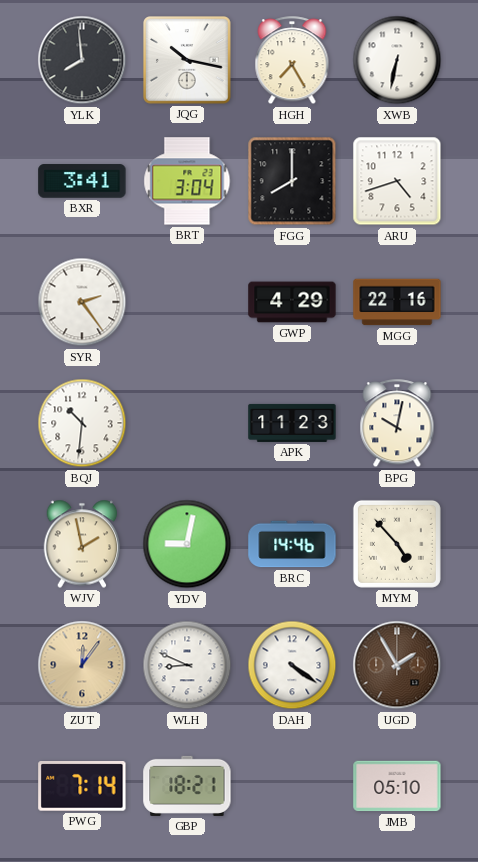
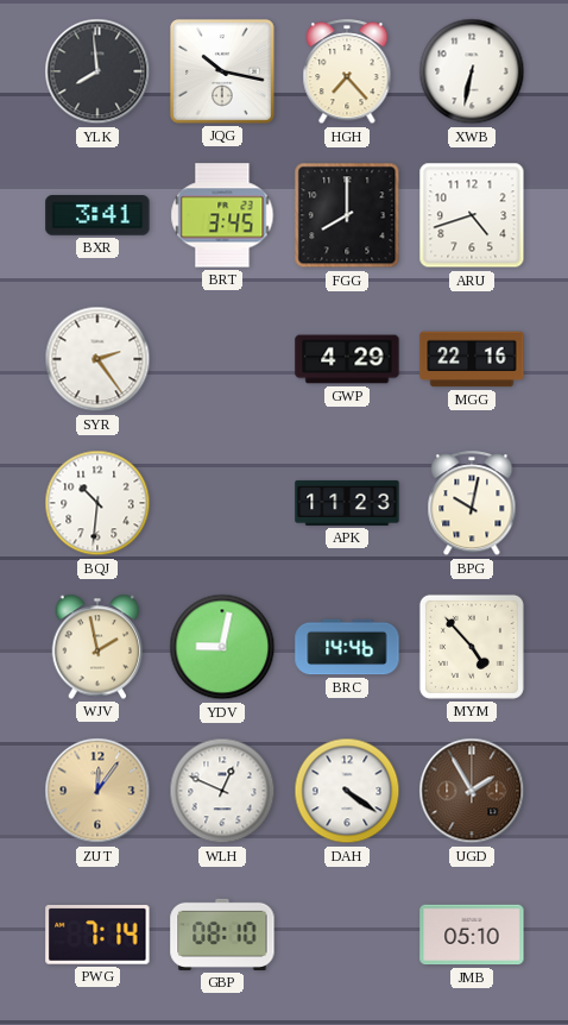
HGH: 7:25 -> 7:23
BRT: 3:04 -> 3:45
WLH: 8:49 -> 12:49
GBP: 18:21 -> 08:10
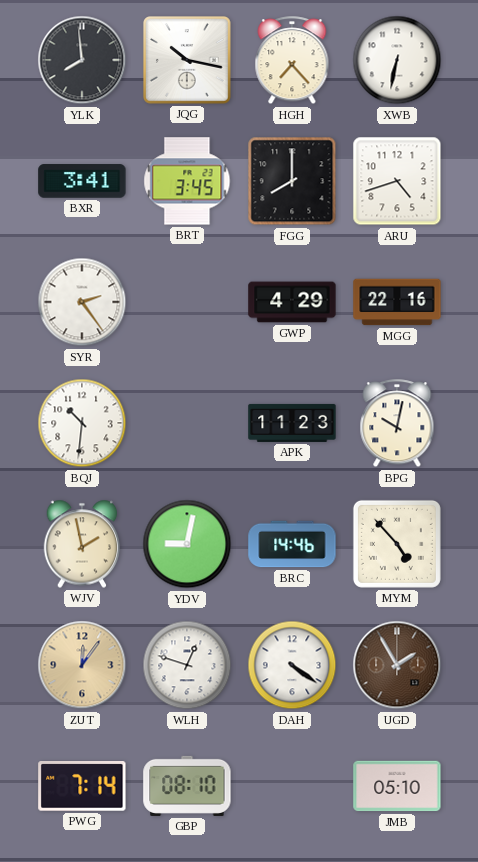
WLH: 12:49 -> 12:48
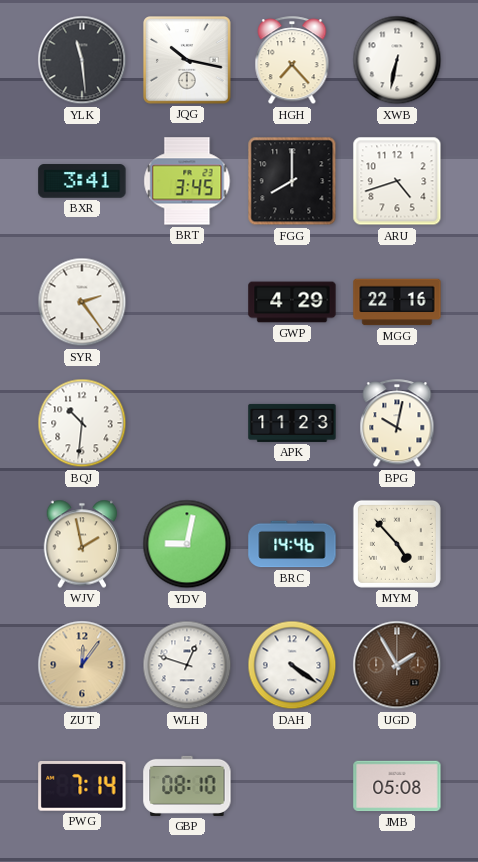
YLK: 7:59 -> 11:29
JMB: 05:10 -> 05:08
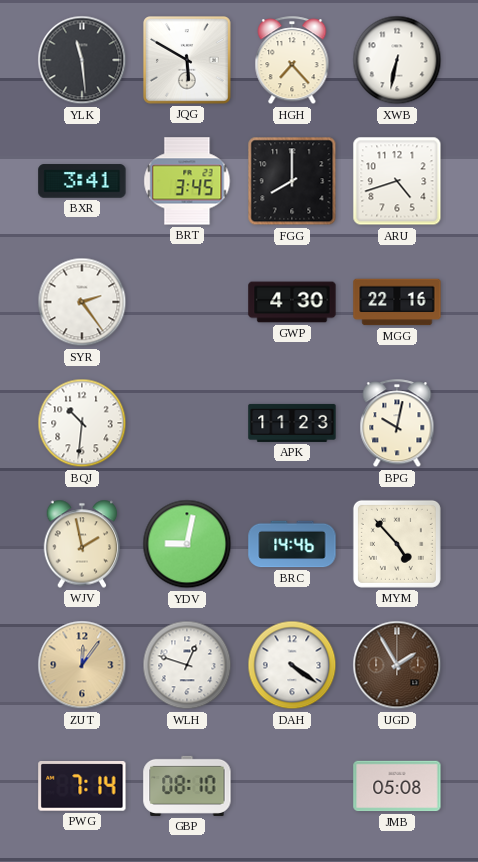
JQG: 10:17 -> 5:50
GWP: 4:29 -> 4:30
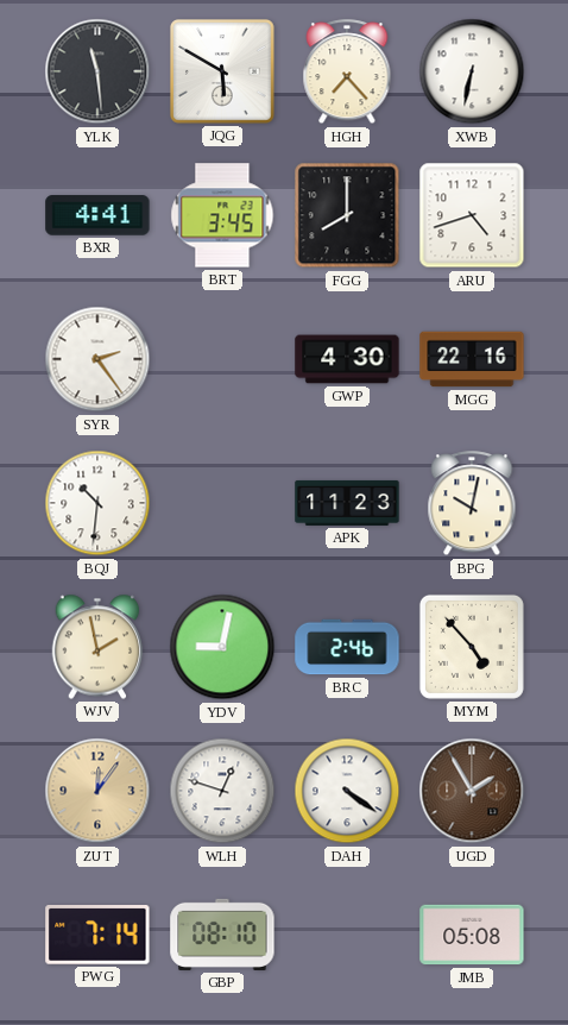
BXR: 3:41 -> 4:41
BRC: 14:46 -> 2:46
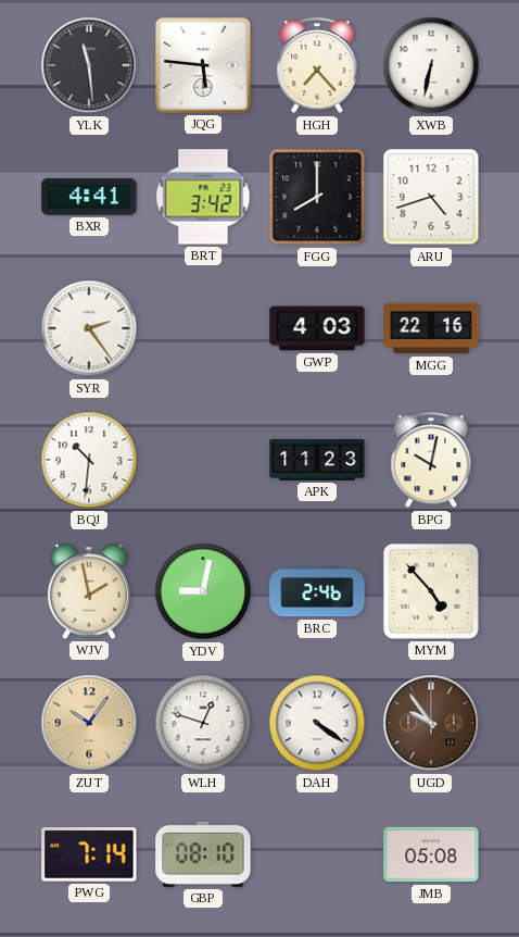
JQG: 5:50 -> 5:46
BRT: 3:45 -> 3:42
GWP: 4:30 -> 4:03
ZUT: 12:06 -> 10:06
UGD: 1:55 -> 9:54
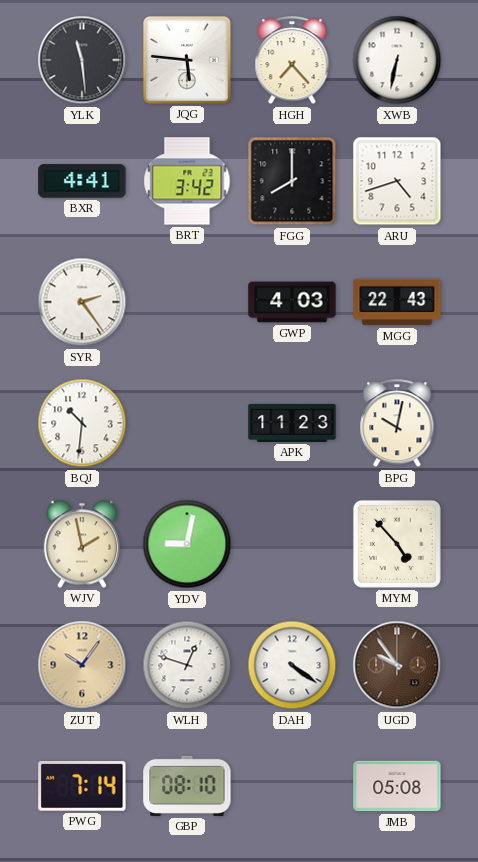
MGG: 22:16 -> 22:43
BRC: 2:46 -> none
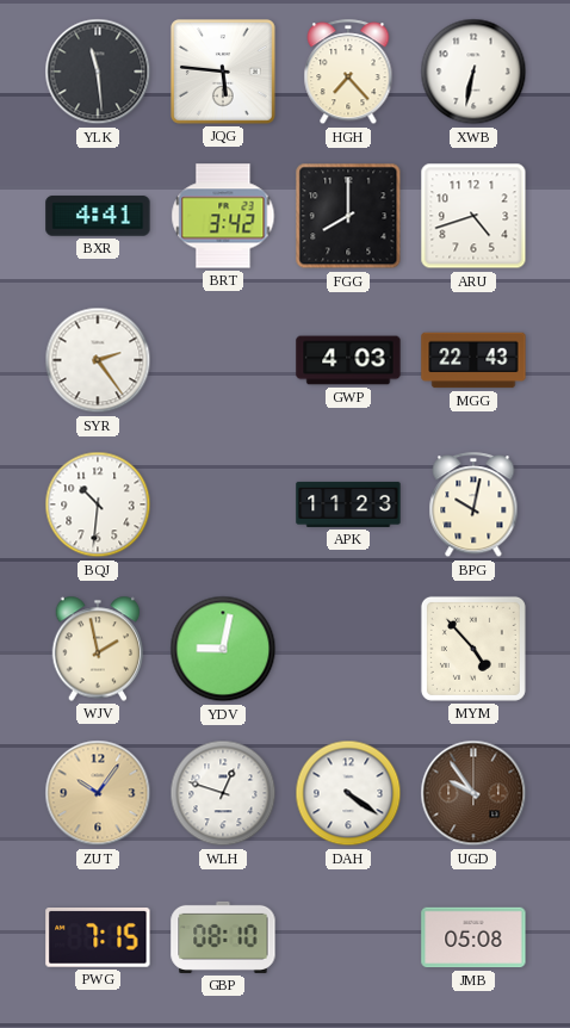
PWG: 7:14 -> 7:15
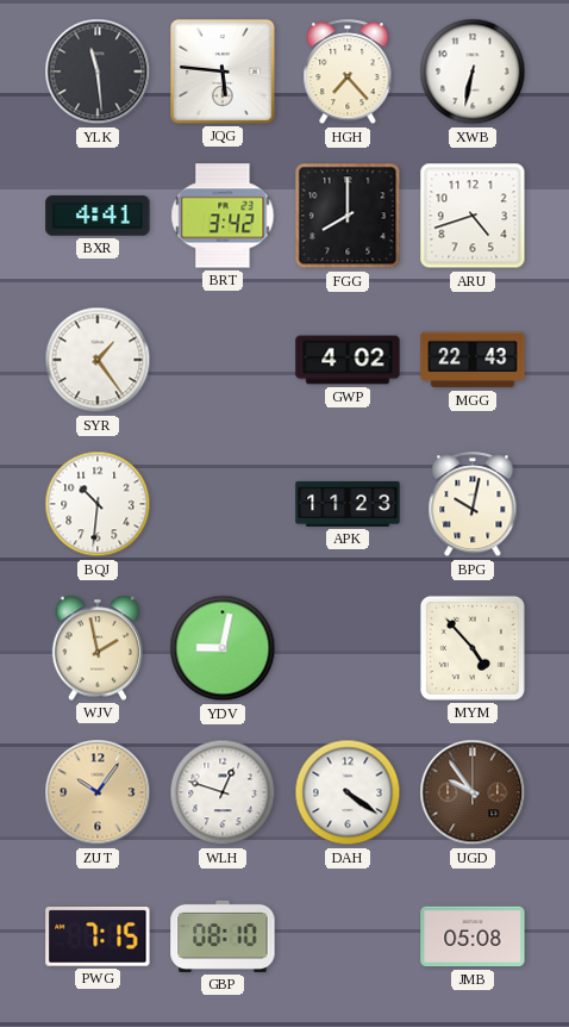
SYR: 2:24 -> 1:24
GWP: 4:03 -> 4:02
